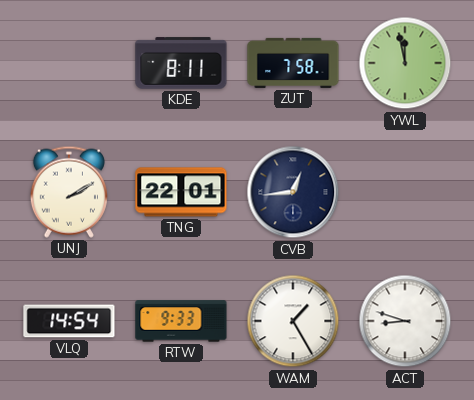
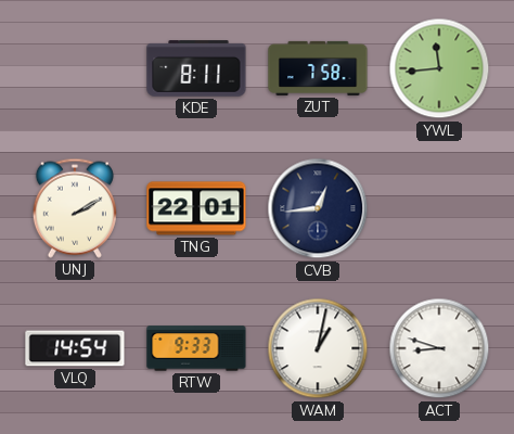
YWL: 11:58 -> 11:44
WAM: 1:25 -> 1:02
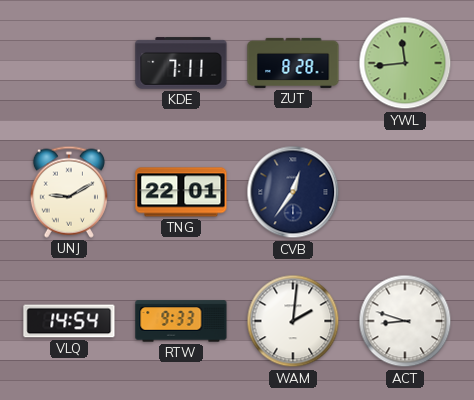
KDE: 8:11 -> 7:11
ZUT: 7:58 -> 8:28
UNJ: 2:10 -> 9:10
CVB: 12:44 -> 12:36
WAM: 1:02 -> 2:01
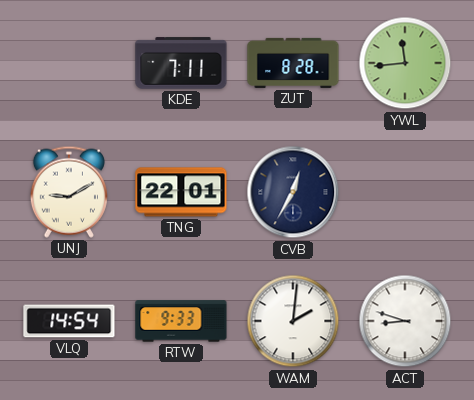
CVB: 12:36 -> 12:35
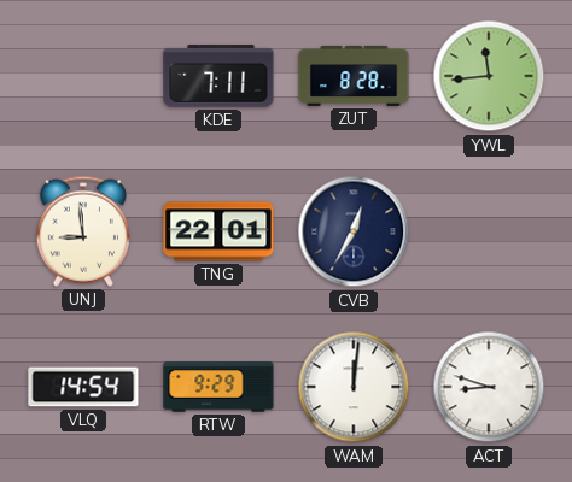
UNJ: 9:10 -> 8:59
RTW: 9:33 -> 9:29
WAM: 2:01 -> 12:01
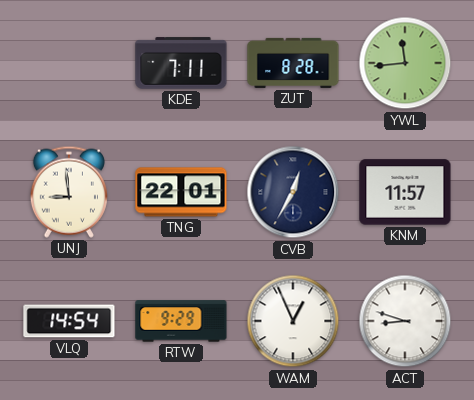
KNM: none -> 11:57
WAM: 12:01 -> 12:56
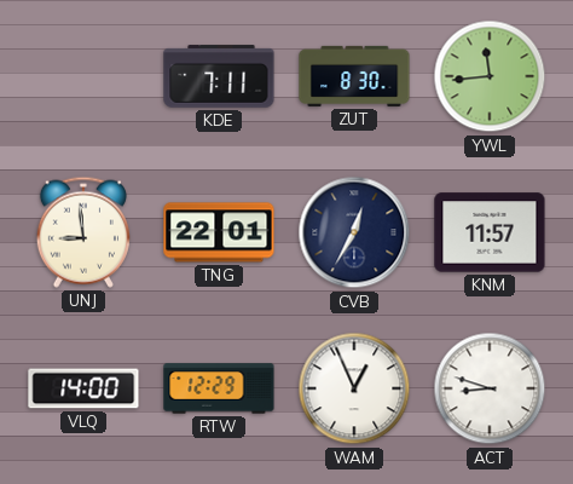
ZUT: 8:28 -> 8:30
VLQ: 14:54 -> 14:00
RTW: 9:29 -> 12:29
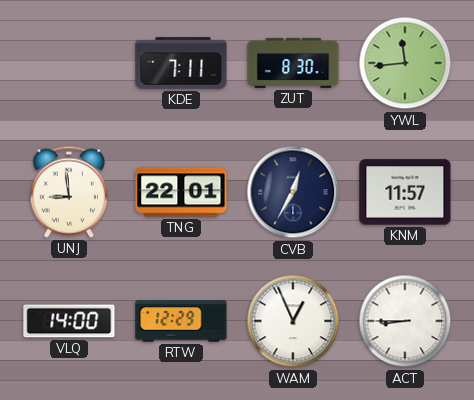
ACT: 8:48 -> 8:45
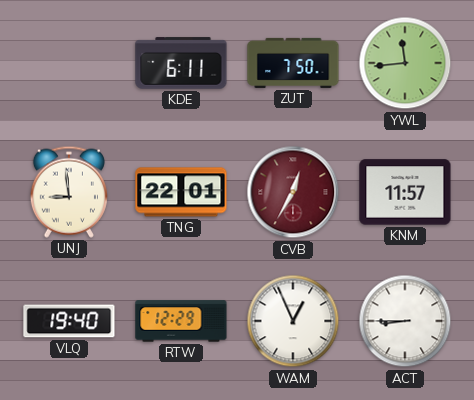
KDE: 7:11 -> 6:11
ZUT: 8:30 -> 7:50
CVB dial: navy -> burgundy
VLQ: 14:00 -> 19:40
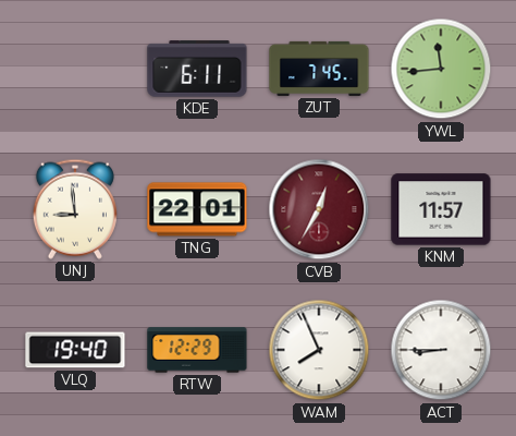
ZUT: 7:50 -> 7:45
WAM: 12:56 -> 7:56
